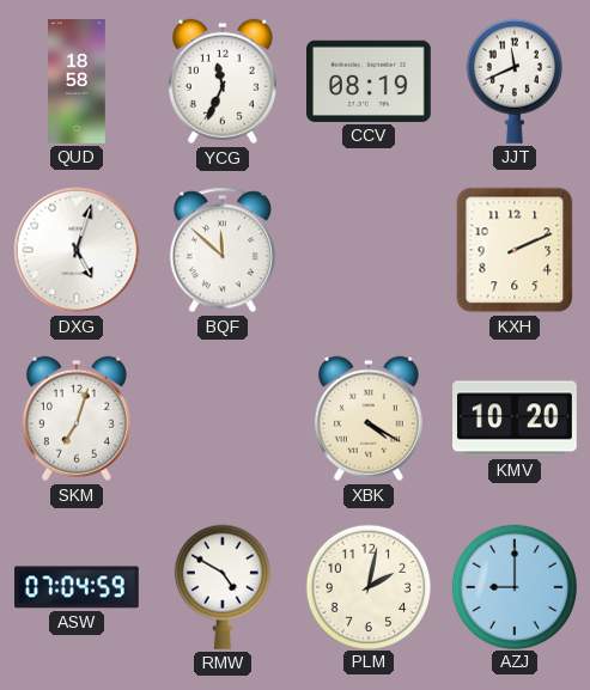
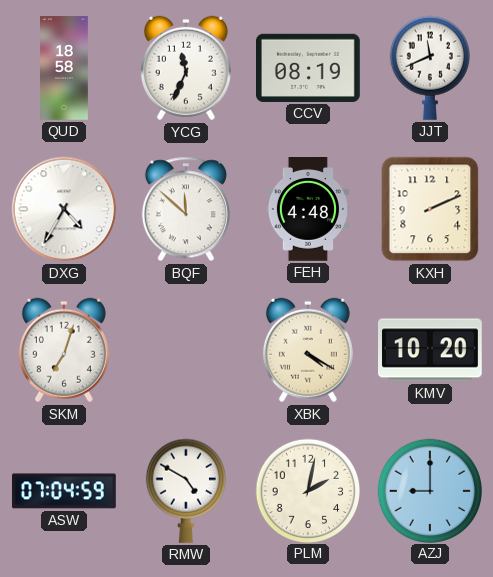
DXG: 5:03 -> 4:35
FEH: none -> 4:48
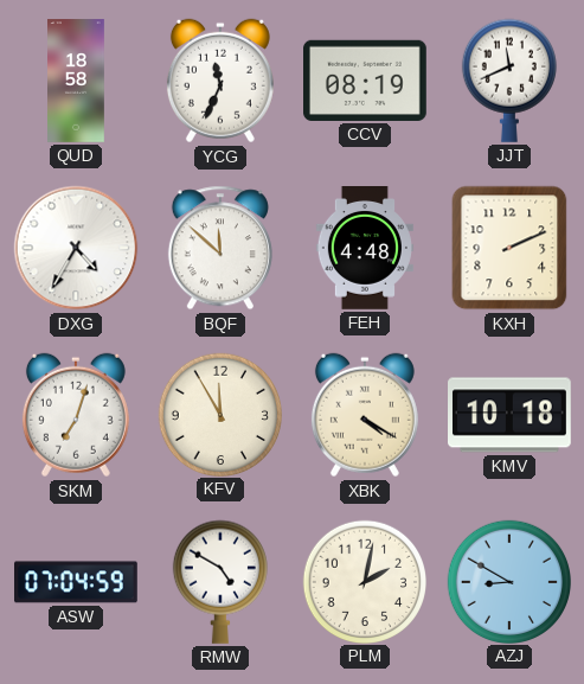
KFV: none -> 11:55
KMV: 10:20 -> 10:18
AZJ: 9:00 -> 8:50
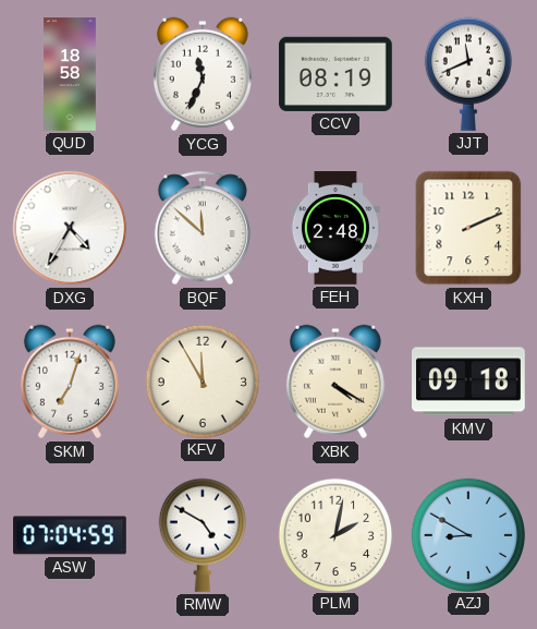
FEH: 4:48 -> 2:48
KMV: 10:18 -> 09:18
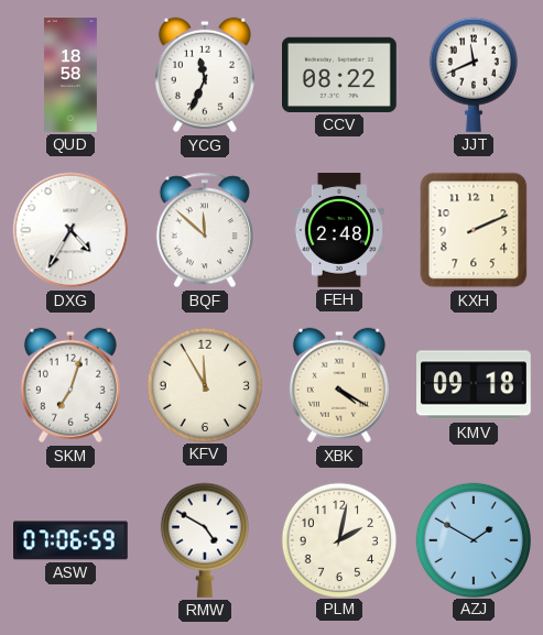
CCV: 08:19 -> 08:22
ASW: 07:04 -> 07:06
AZJ: 8:50 -> 1:50
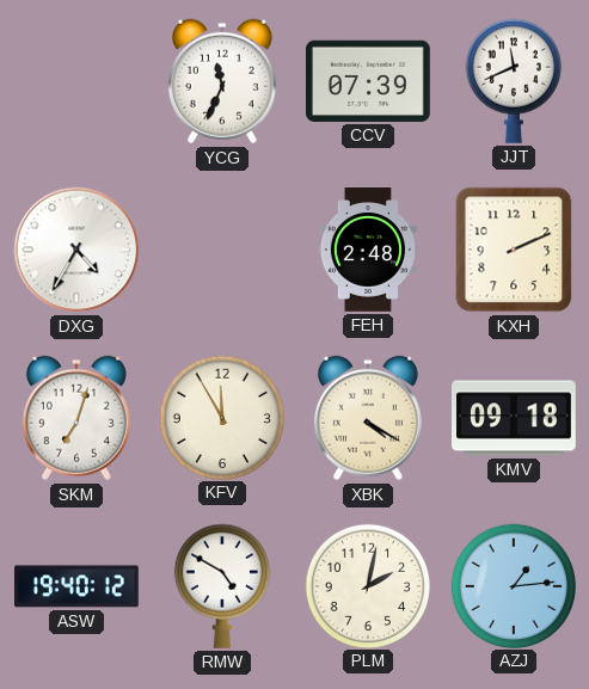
QUD: 18:58 -> none
CCV: 08:22 -> 07:39
BQF: 11:52 -> none
ASW: 07:06 -> 19:40
AZJ: 1:50 -> 1:14
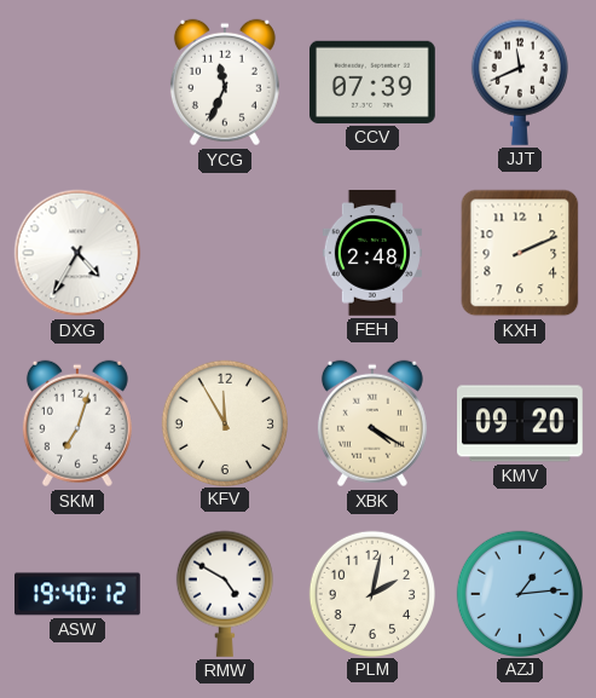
KMV: 09:18 -> 09:20
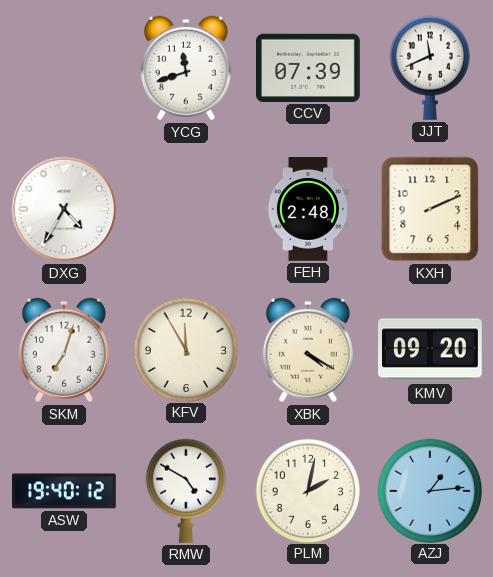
YCG: 11:34 -> 11:42
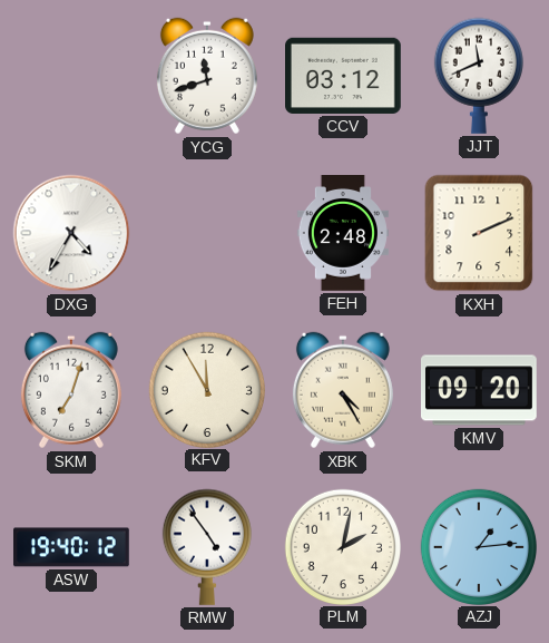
CCV: 07:39 -> 03:12
XBK: 4:20 -> 4:25
RMW: 4:50 -> 4:54
